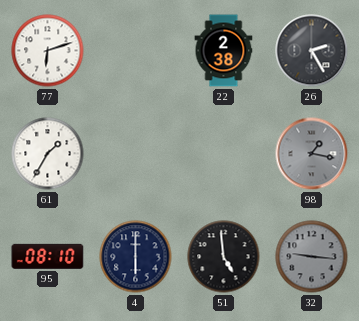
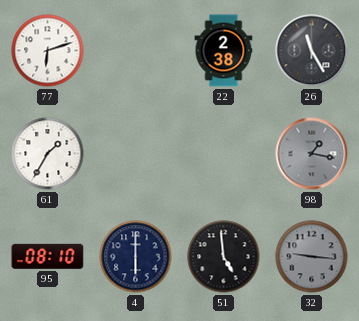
26: 2:25 -> 11:25
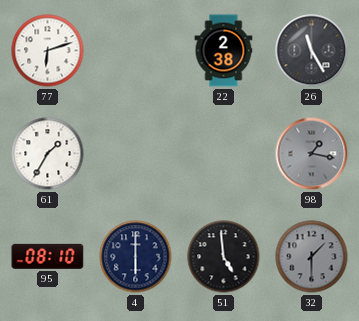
32: 9:16 -> 1:30
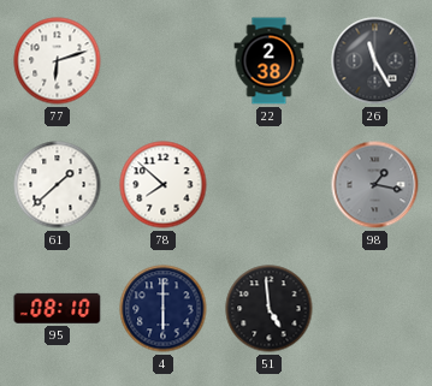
61: 1:35 -> 1:38
78: none -> 7:52
32: 1:30 -> none
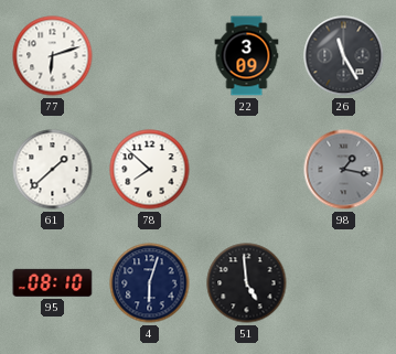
22: 2:38 -> 3:09
4: 6:00 -> 6:03
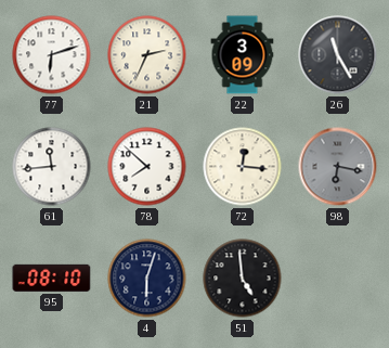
21: none -> 2:34
61: 1:38 -> 11:44
72: none -> 12:16
98: 1:17 -> 6:17
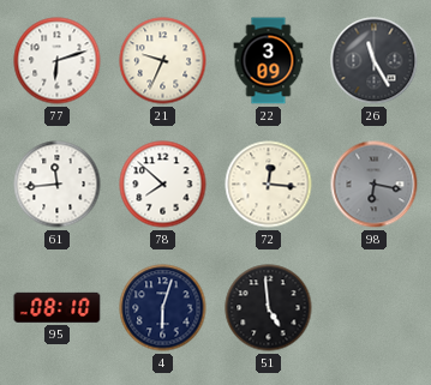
21: 2:34 -> 9:34
